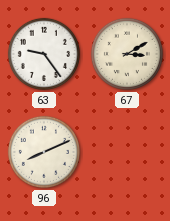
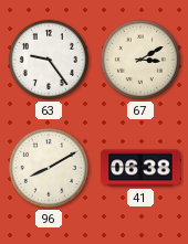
96: 8:11 -> 8:10
41: none -> 06:38
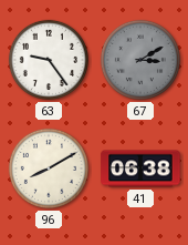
67 dial: cream -> grey
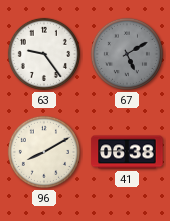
67: 3:10 -> 5:10
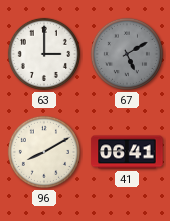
63: 9:24 -> 3:00
41: 06:38 -> 06:41
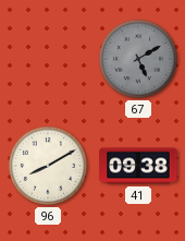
63: 3:00 -> none
41: 06:41 -> 09:38
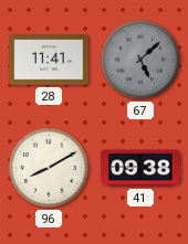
28: none -> 11:41
67: 5:10 -> 5:08
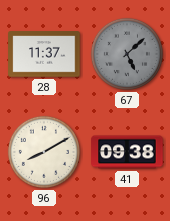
28: 11:41 -> 11:37
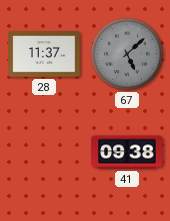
96: 8:10 -> none
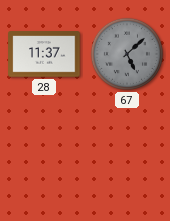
41: 09:38 -> none
